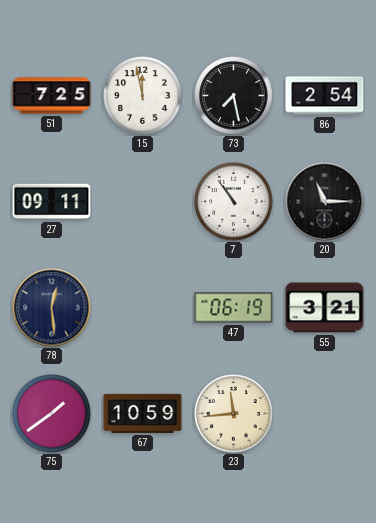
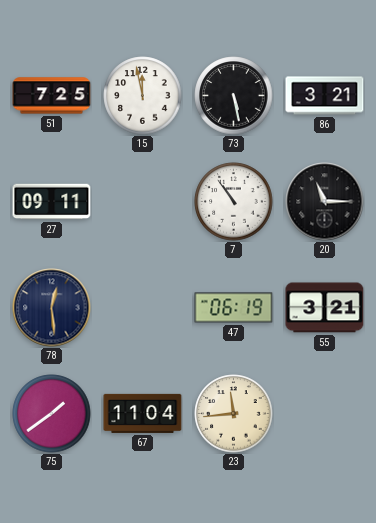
73: 7:28 -> 5:28
86: 2:54 -> 3:21
67: 10:59 -> 11:04
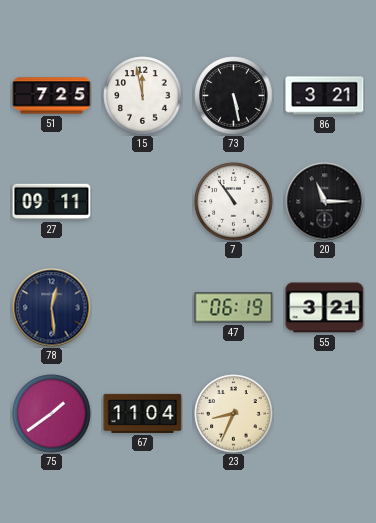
23: 11:44 -> 8:34
